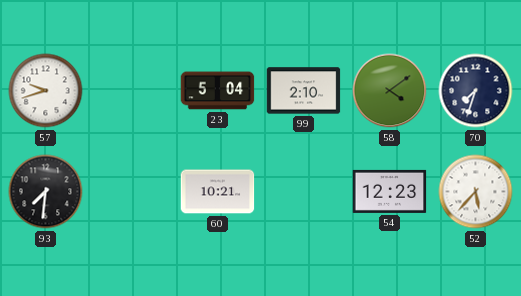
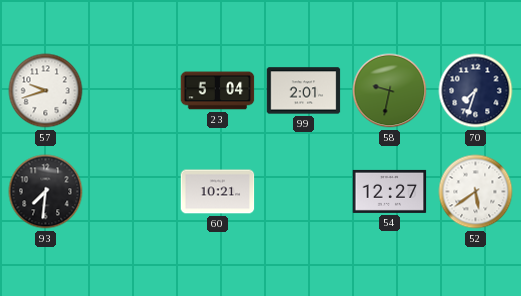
99: 2:10 -> 2:01
58: 4:09 -> 9:32
54: 12:23 -> 12:27
52: 5:37 -> 5:39
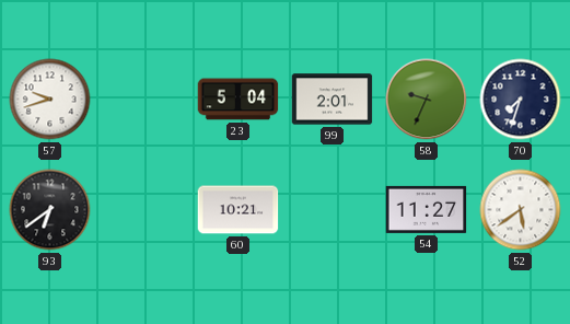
58: 9:32 -> 9:34
93: 7:31 -> 6:39
54: 12:27 -> 11:27
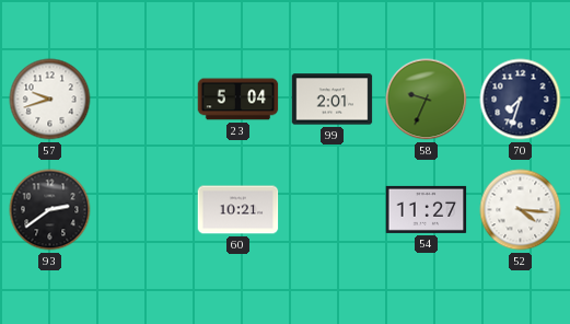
93: 6:39 -> 2:39
52: 5:39 -> 4:16
